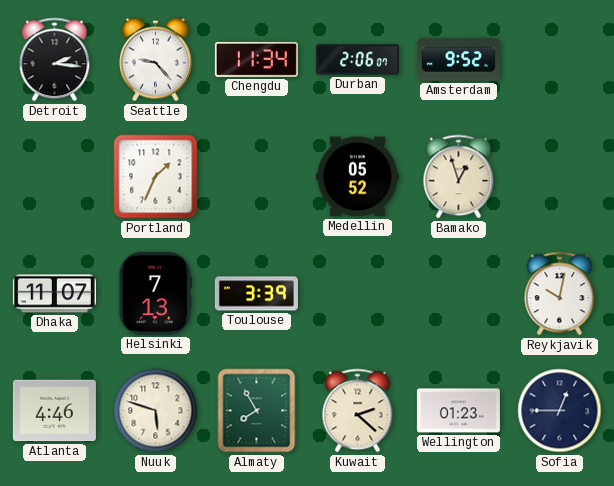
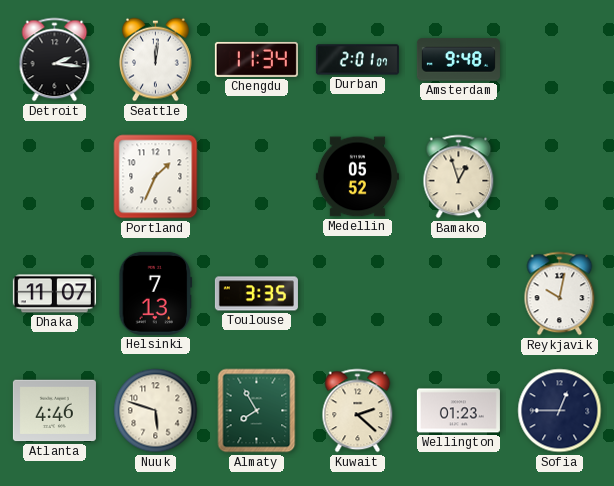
Seattle: 9:23 -> 12:01
Durban: 2:06 -> 2:01
Amsterdam: 9:52 -> 9:48
Toulouse: 3:39 -> 3:35
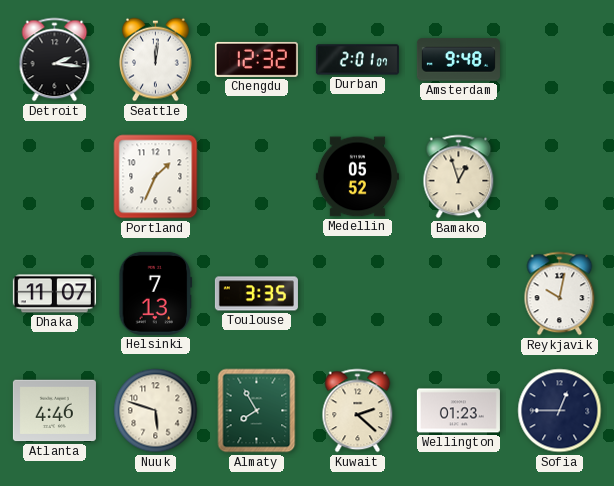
Chengdu: 11:34 -> 12:32
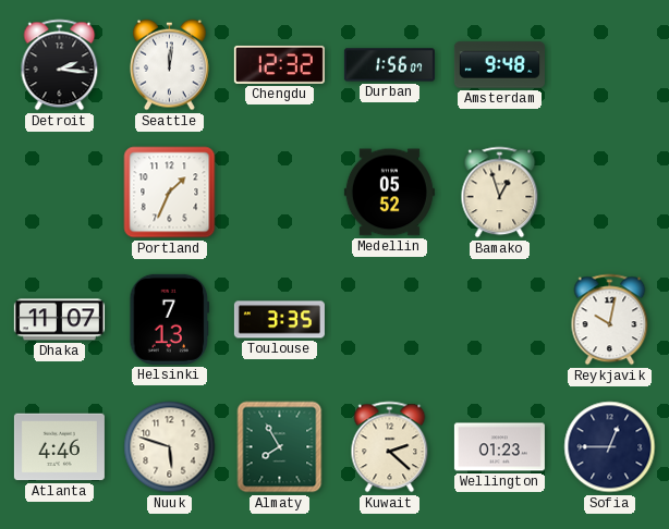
Durban: 2:01 -> 1:56
